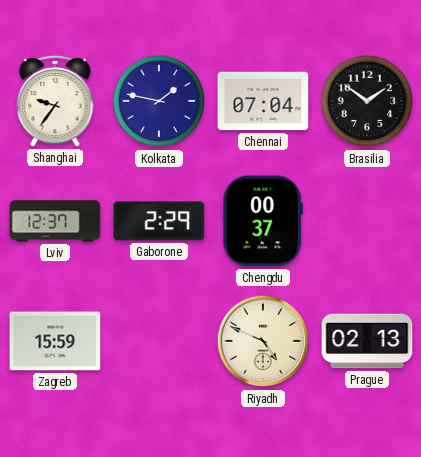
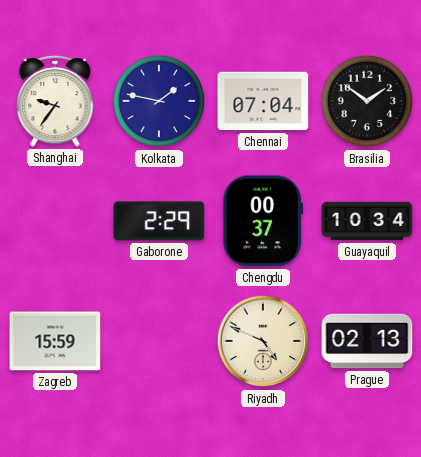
Lviv: 12:37 -> none
Guayaquil: none -> 10:34
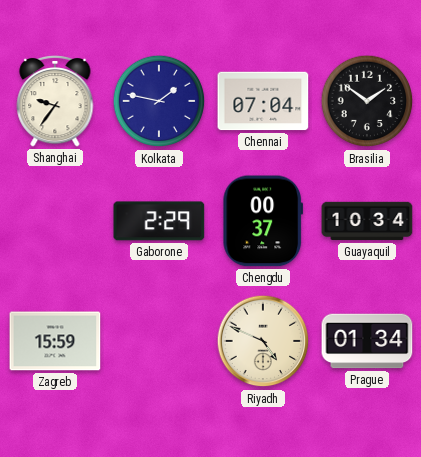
Prague: 02:13 -> 01:34
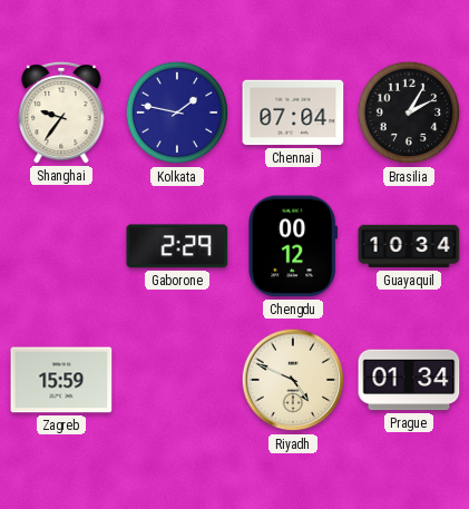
Brasilia: 1:51 -> 2:05
Chengdu: 00:37 -> 00:12
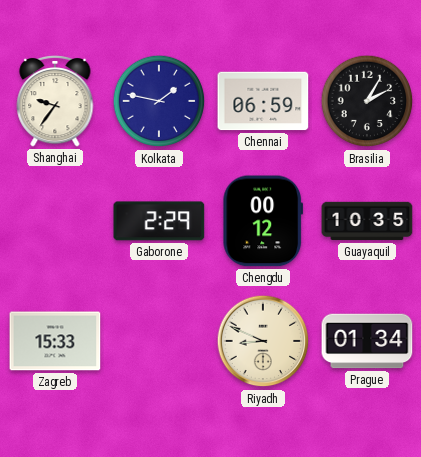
Chennai: 07:04 -> 06:59
Guayaquil: 10:34 -> 10:35
Zagreb: 15:59 -> 15:33
Riyadh: 4:49 -> 8:49
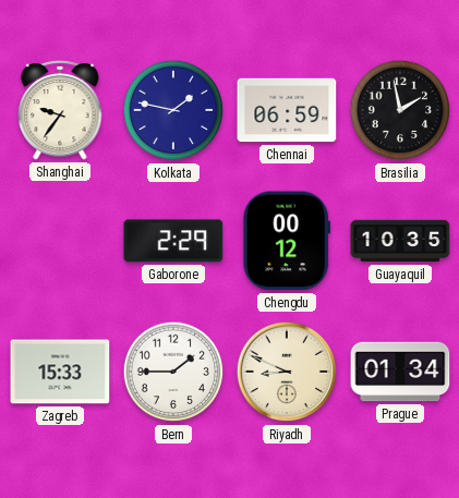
Brasilia: 2:05 -> 1:58
Bern: none -> 1:45
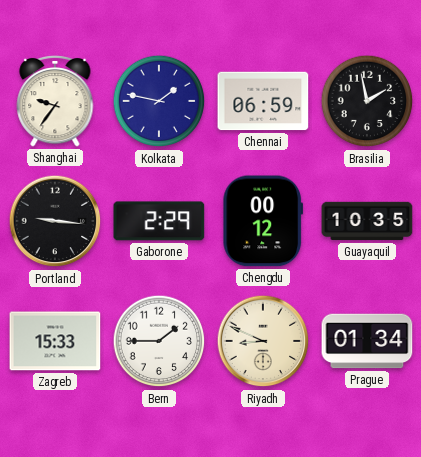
Portland: none -> 9:16
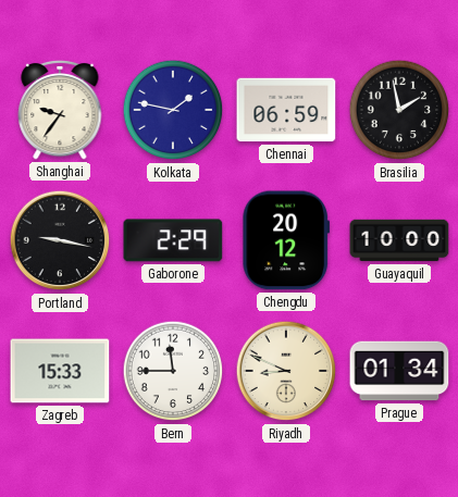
Portland: 9:16 -> 9:17
Chengdu: 00:12 -> 20:12
Guayaquil: 10:35 -> 10:00
Bern: 1:45 -> 11:45
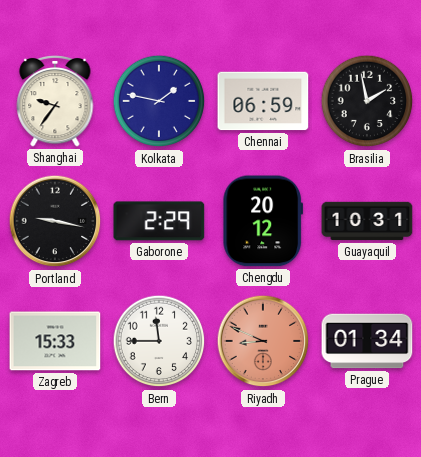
Guayaquil: 10:00 -> 10:31
Riyadh dial: cream -> salmon
